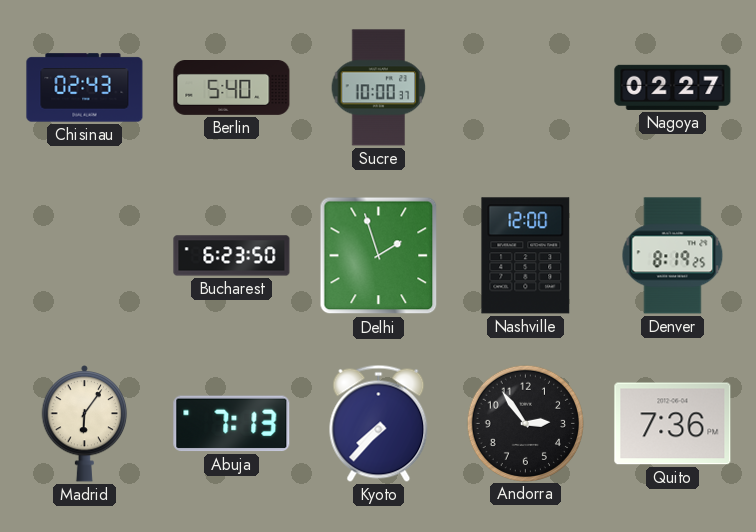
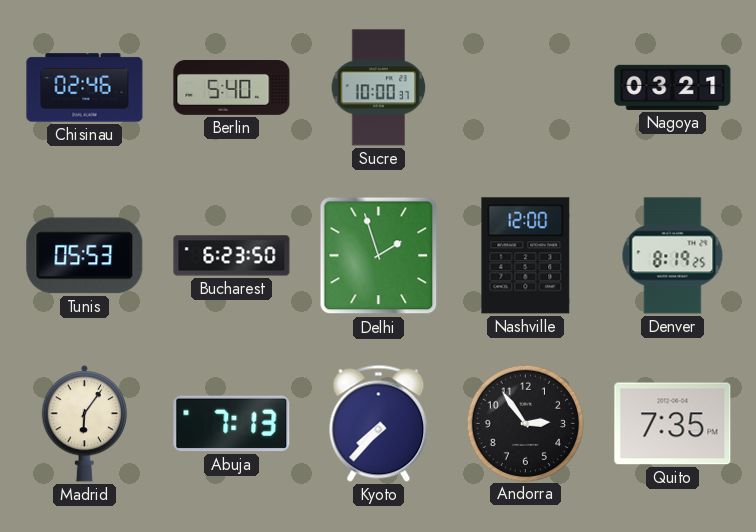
Chisinau: 02:43 -> 02:46
Nagoya: 02:27 -> 03:21
Tunis: none -> 05:53
Quito: 7:36 -> 7:35
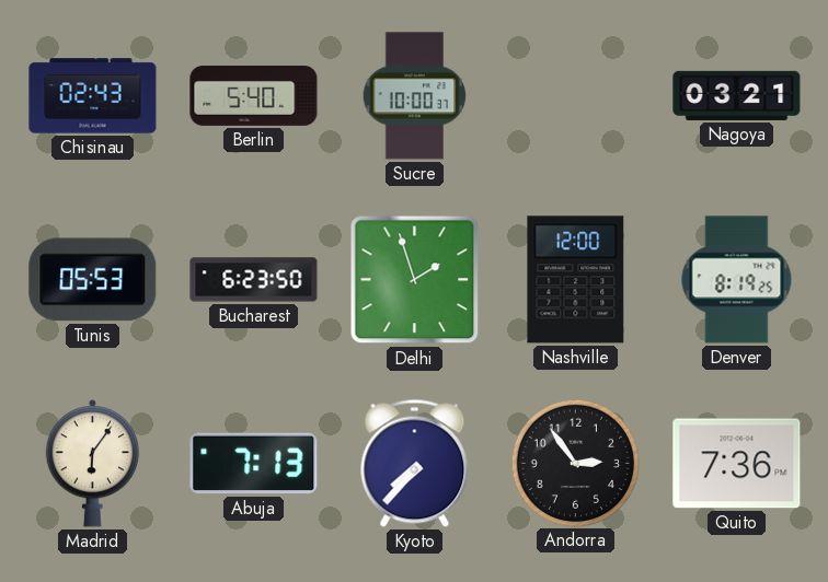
Chisinau: 02:46 -> 02:43
Quito: 7:35 -> 7:36
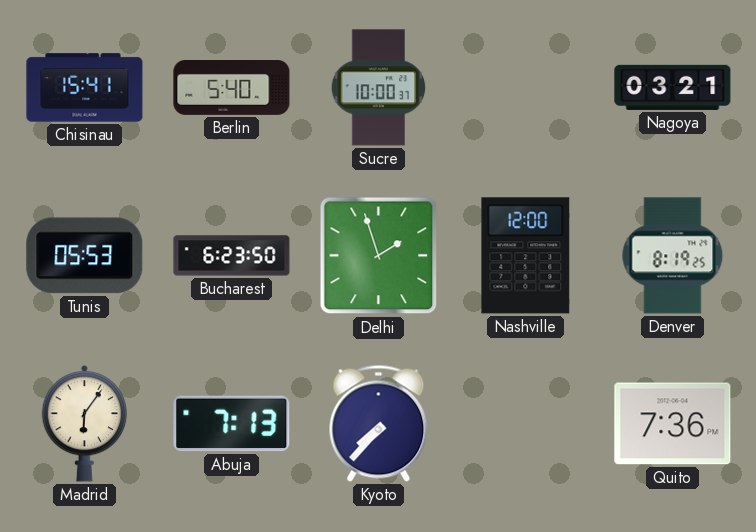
Chisinau: 02:43 -> 15:41
Andorra: 2:54 -> none
